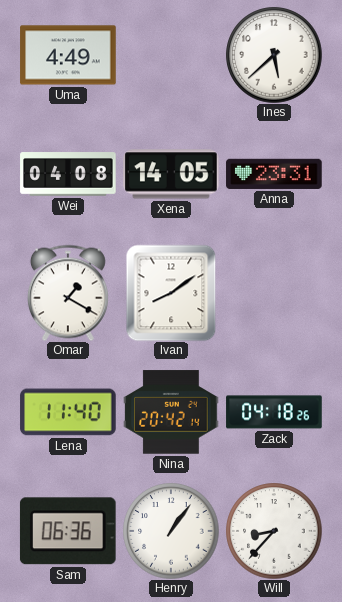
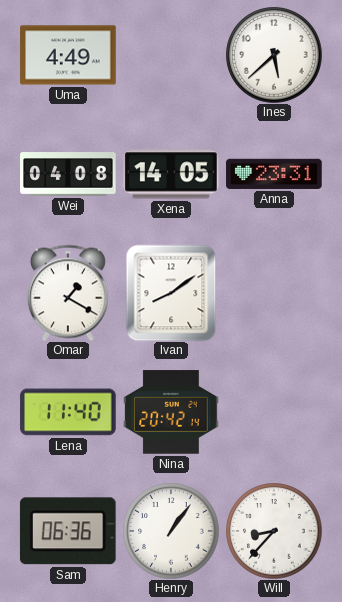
Zack: 04:18 -> none
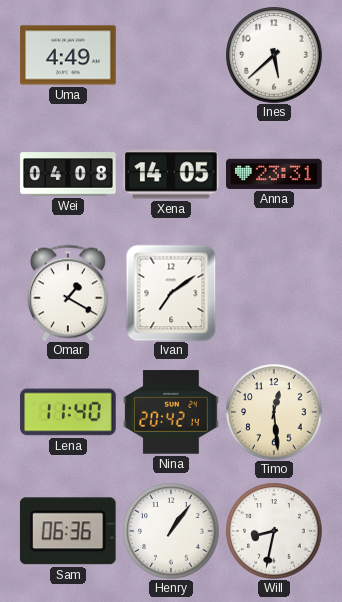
Ivan: 8:09 -> 7:09
Timo: none -> 12:29
Will: 8:37 -> 8:32
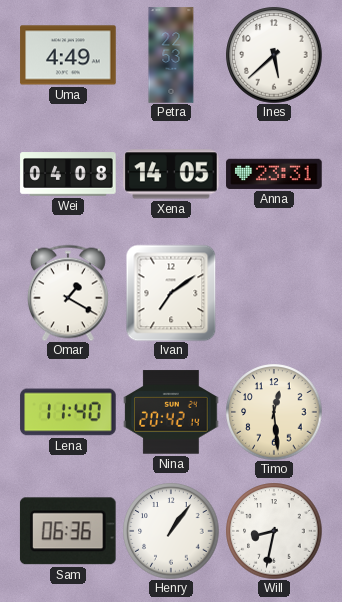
Petra: none -> 22:53
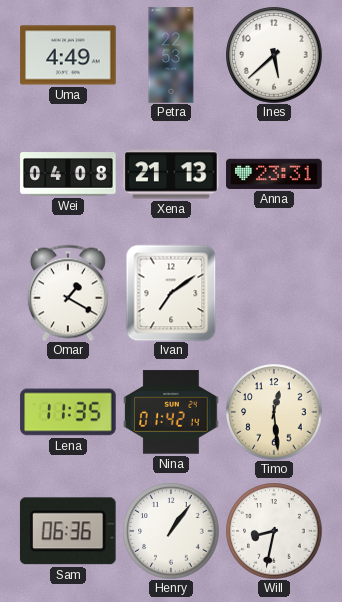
Xena: 14:05 -> 21:13
Lena: 11:40 -> 11:35
Nina: 20:42 -> 01:42
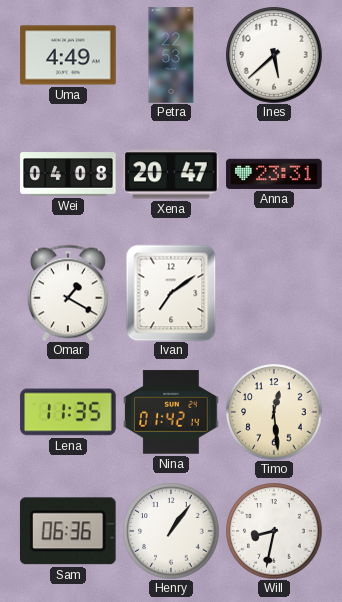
Xena: 21:13 -> 20:47
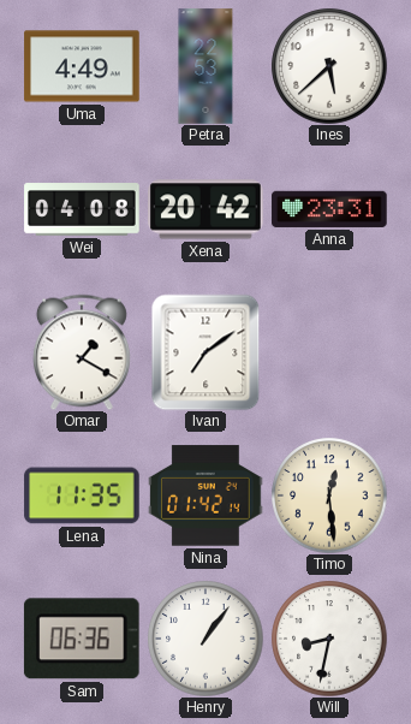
Xena: 20:47 -> 20:42
